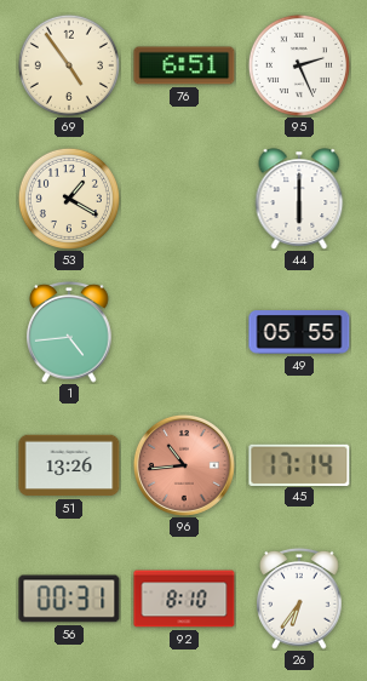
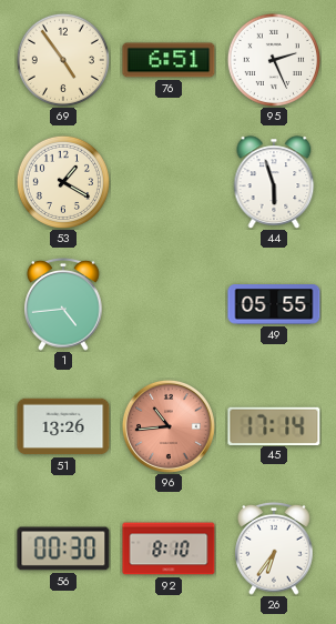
44: 6:00 -> 5:57
56: 00:31 -> 00:30
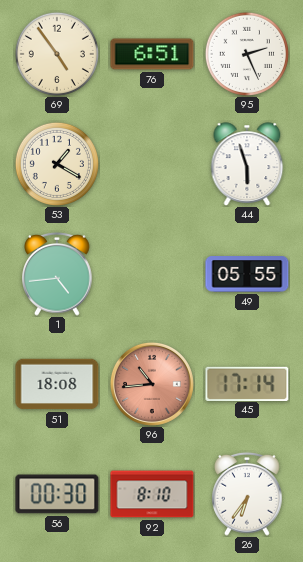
51: 13:26 -> 18:08
